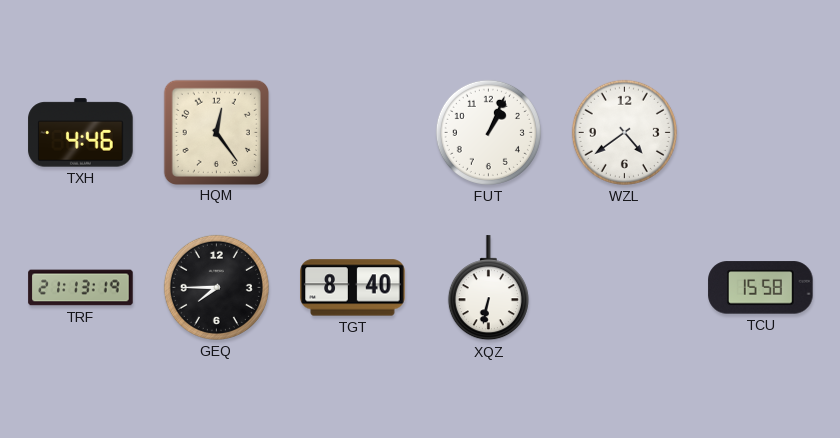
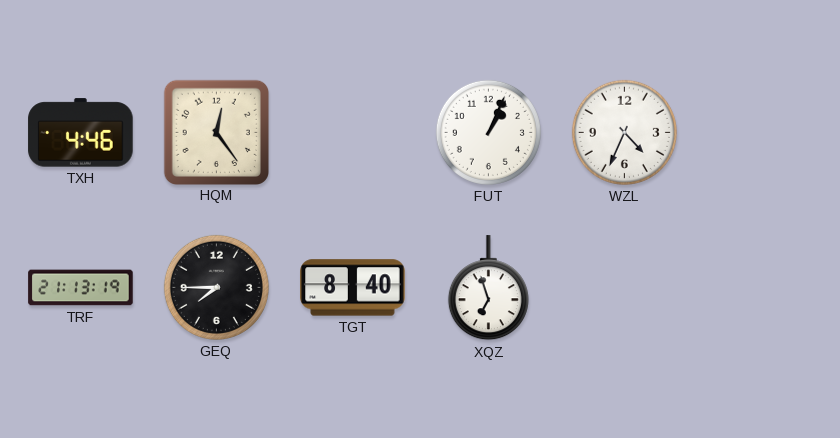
WZL: 4:39 -> 4:34
XQZ: 6:32 -> 6:57
TCU: 15:58 -> none
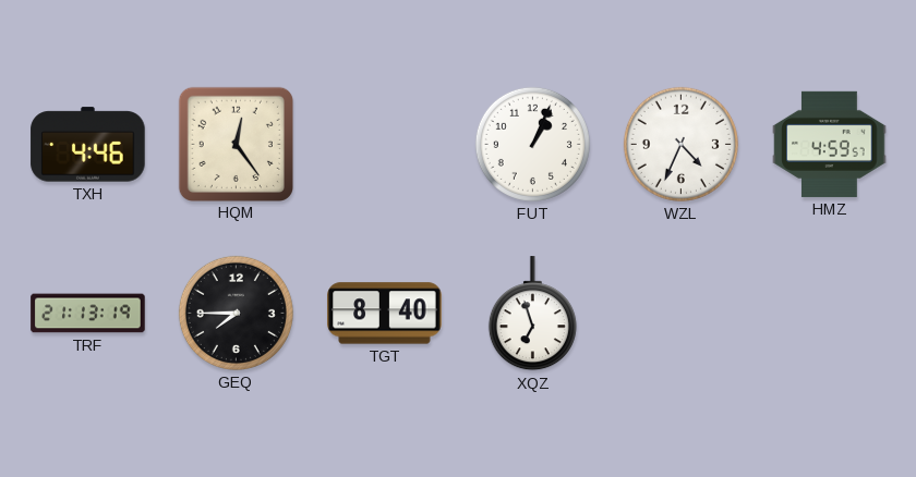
HMZ: none -> 4:59
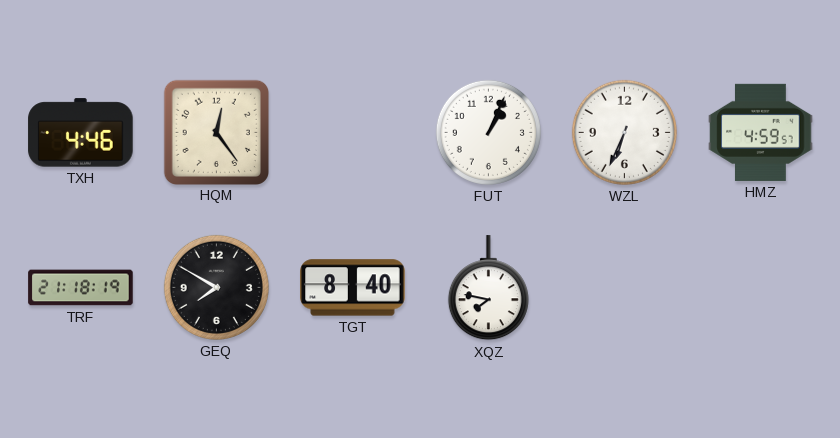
WZL: 4:34 -> 6:34
TRF: 21:13 -> 21:18
GEQ: 7:45 -> 7:50
XQZ: 6:57 -> 7:47
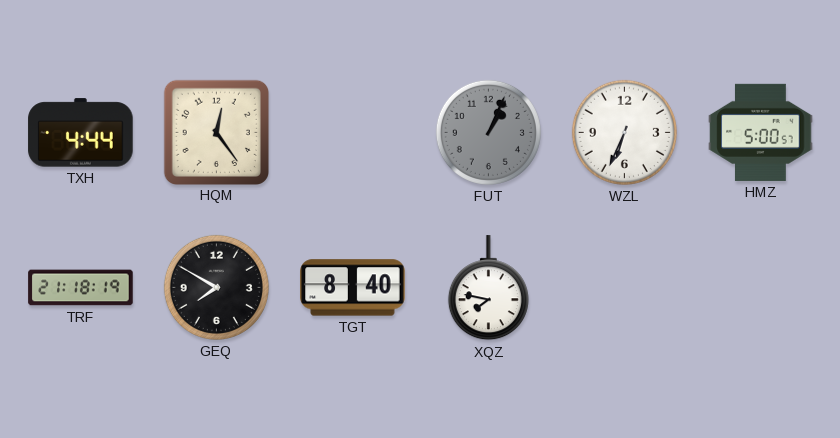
TXH: 4:46 -> 4:44
FUT dial: white -> grey
HMZ: 4:59 -> 5:00
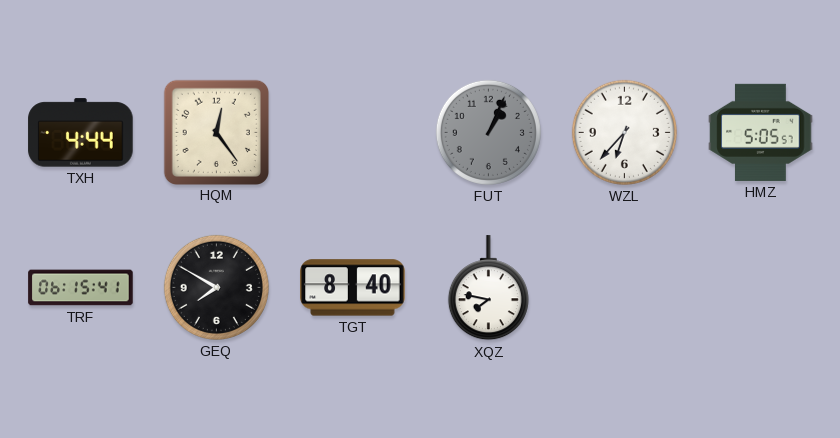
WZL: 6:34 -> 6:37
HMZ: 5:00 -> 5:05
TRF: 21:18 -> 06:15
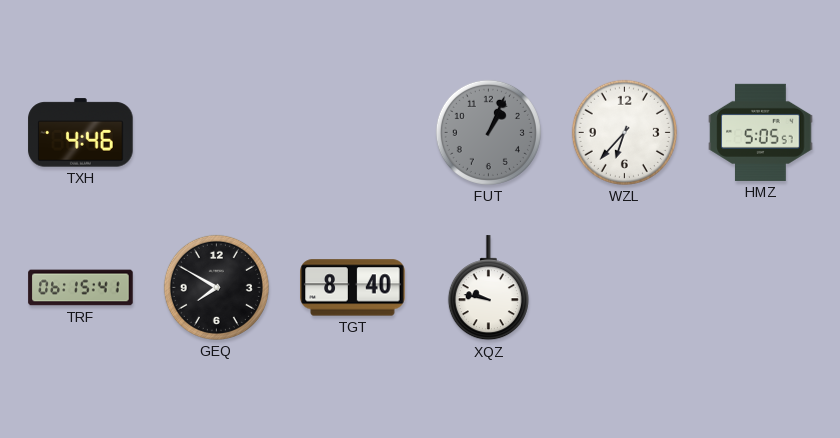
TXH: 4:44 -> 4:46
HQM: 12:24 -> none
XQZ: 7:47 -> 9:47
